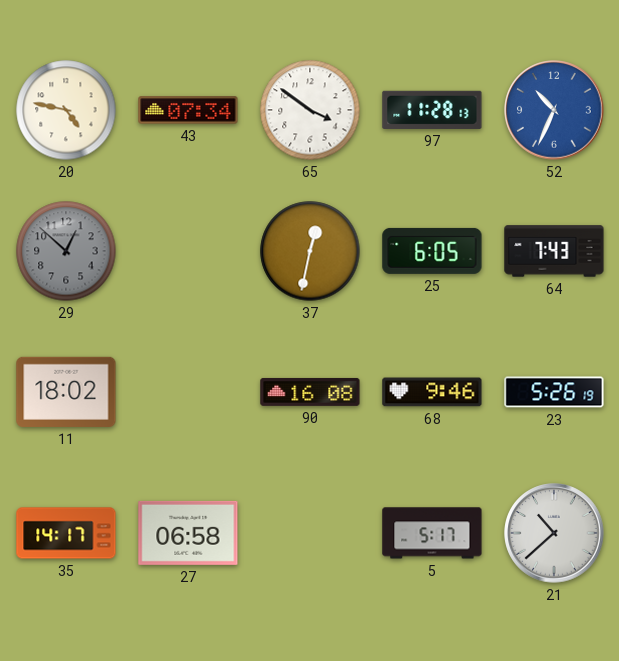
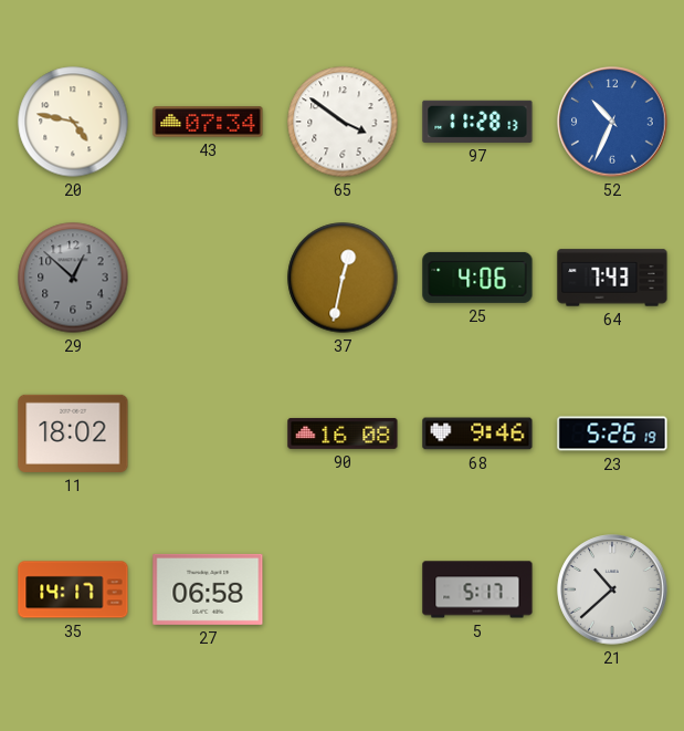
25: 6:05 -> 4:06
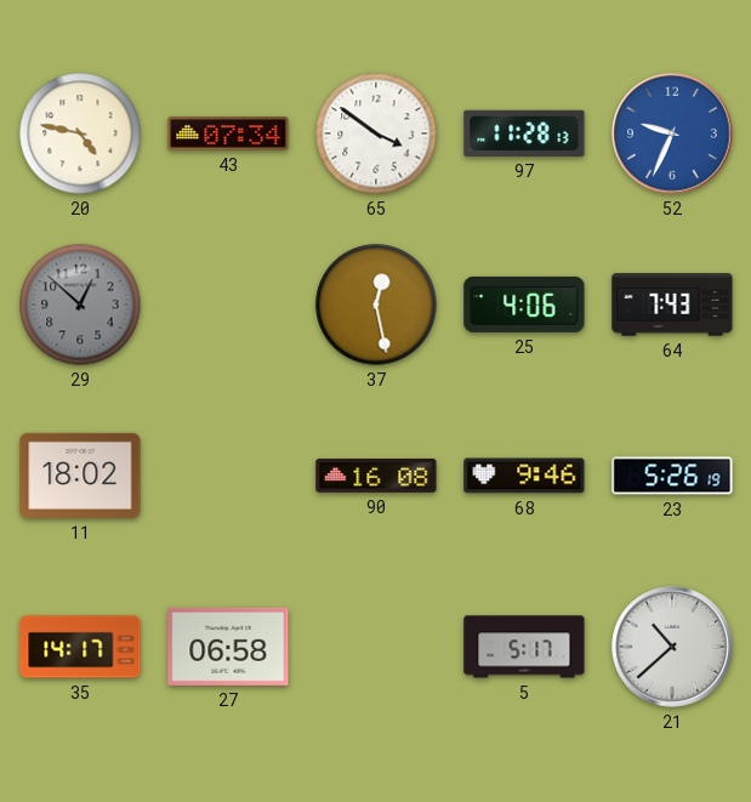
52: 10:34 -> 9:34
37: 12:32 -> 12:28
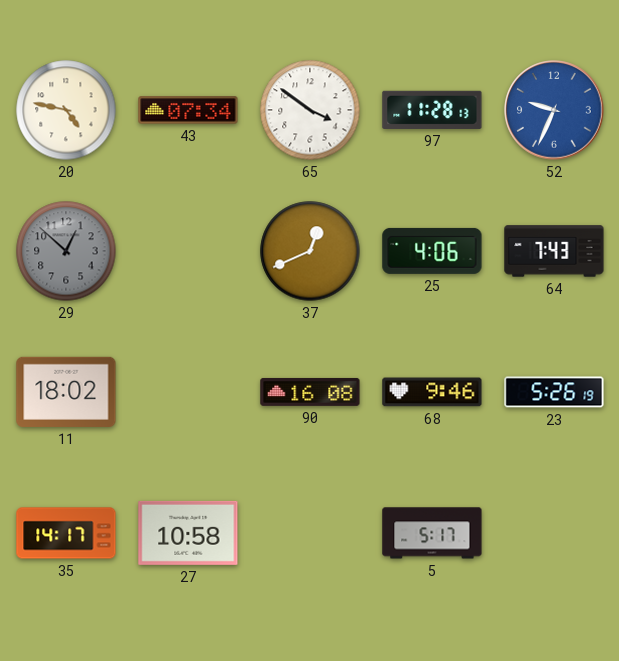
37: 12:28 -> 12:41
27: 06:58 -> 10:58
21: 10:38 -> none
